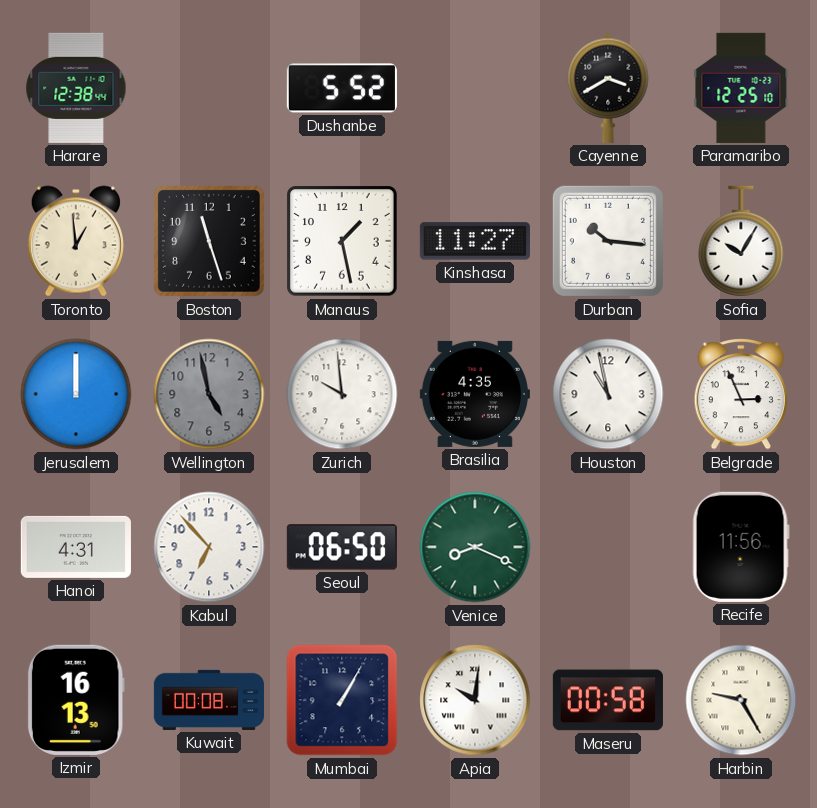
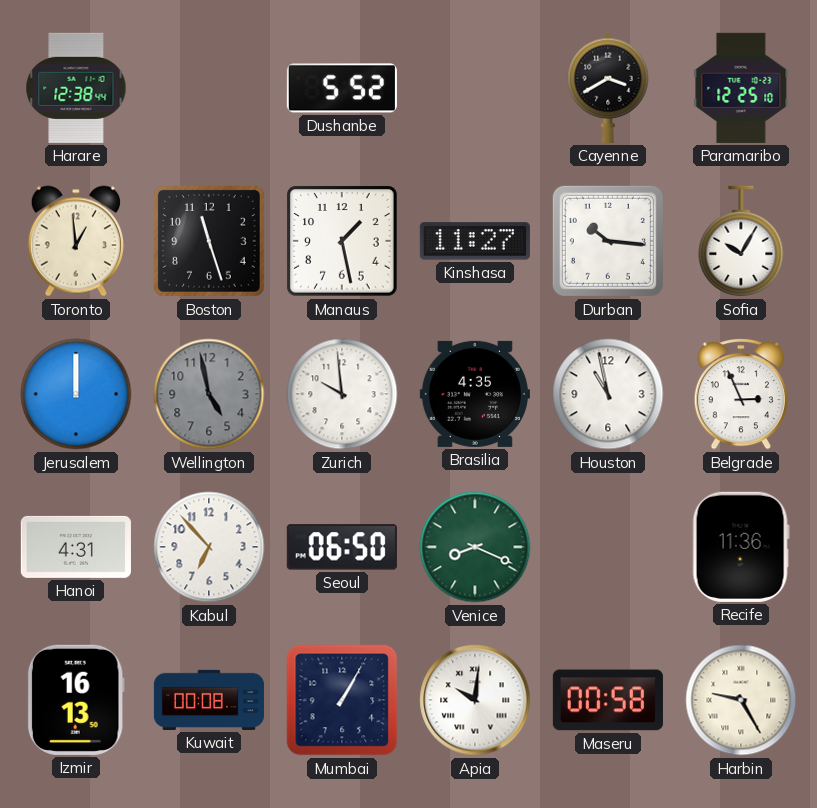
Recife: 11:56 -> 11:36
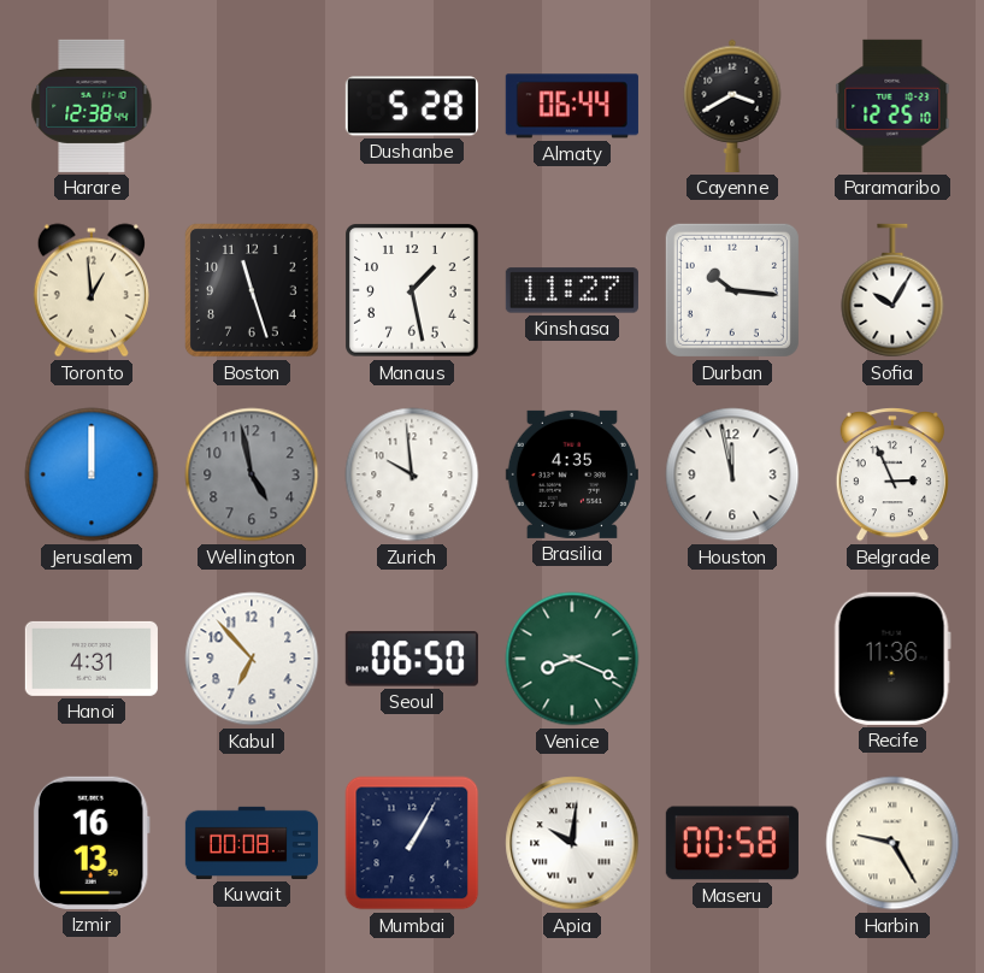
Dushanbe: 5:52 -> 5:28
Almaty: none -> 06:44
Houston: 10:58 -> 11:58
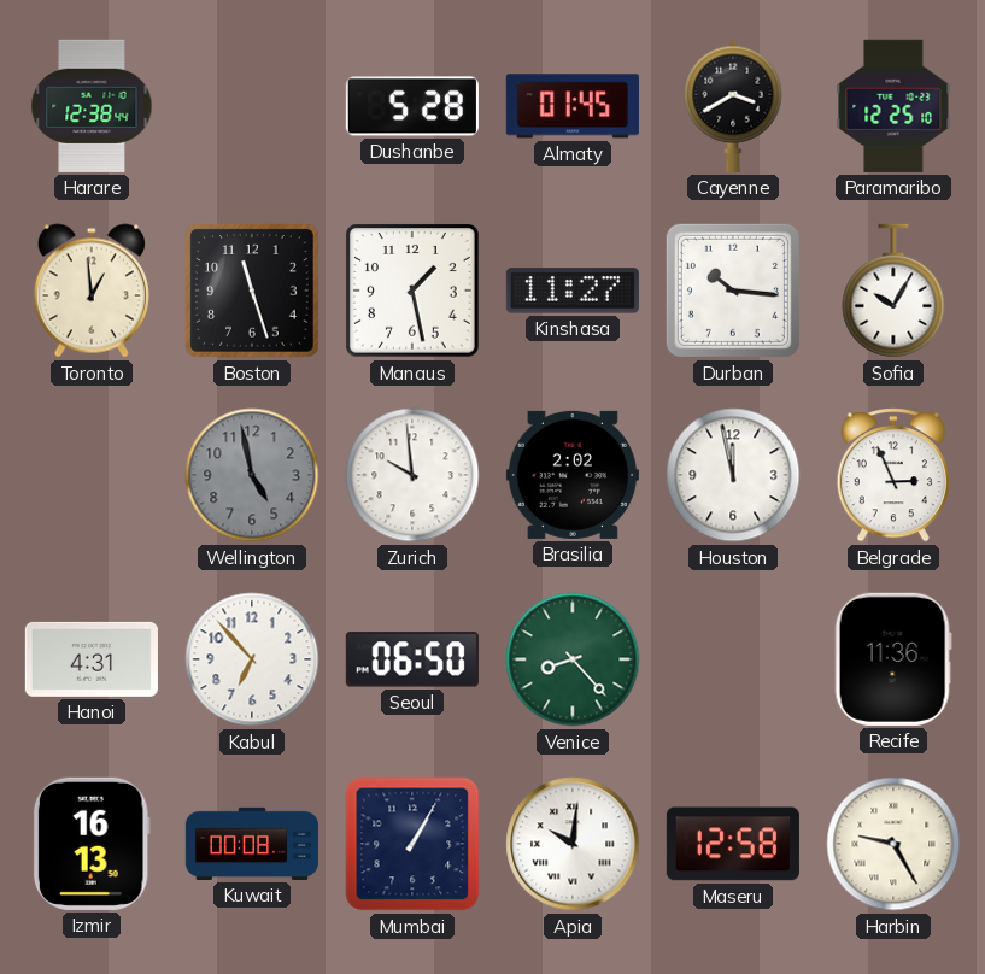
Almaty: 06:44 -> 01:45
Jerusalem: 12:00 -> none
Brasilia: 4:35 -> 2:02
Venice: 8:19 -> 8:23
Maseru: 00:58 -> 12:58
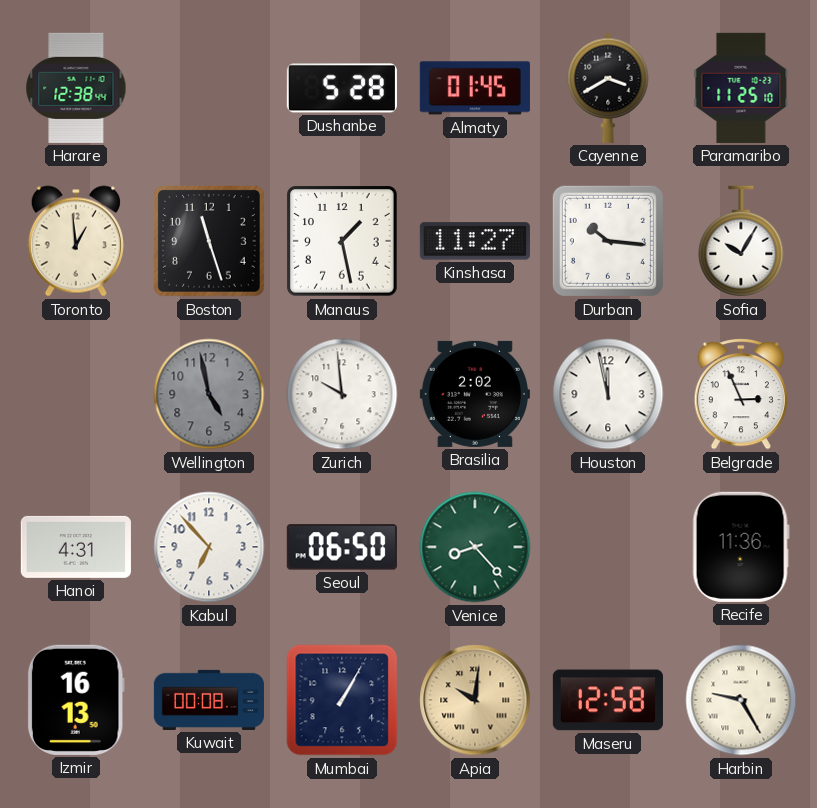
Paramaribo: 12:25 -> 11:25
Apia dial: white -> champagne
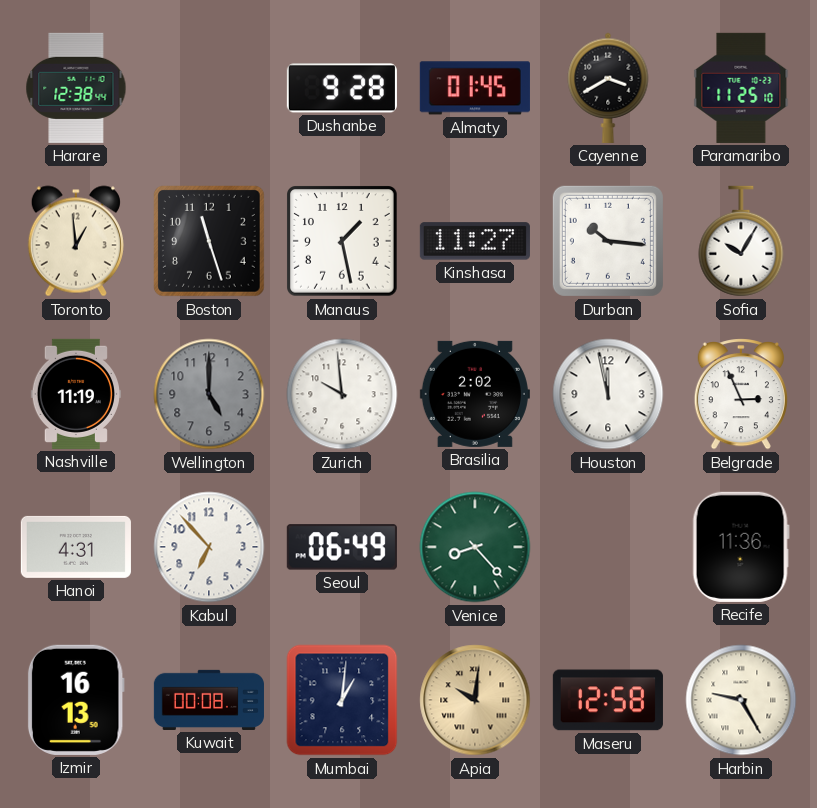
Dushanbe: 5:28 -> 9:28
Nashville: none -> 11:19
Wellington: 4:58 -> 5:00
Seoul: 06:50 -> 06:49
Mumbai: 1:05 -> 1:01
